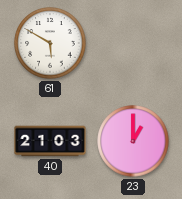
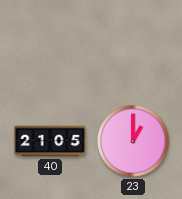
61: 5:50 -> none
40: 21:03 -> 21:05
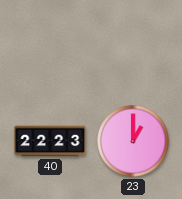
40: 21:05 -> 22:23
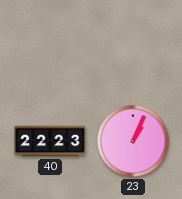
23: 1:00 -> 1:04
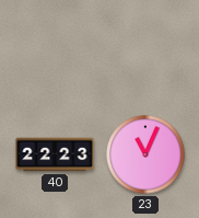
23: 1:04 -> 11:04
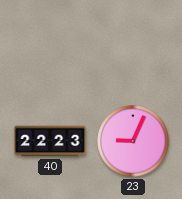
23: 11:04 -> 9:04
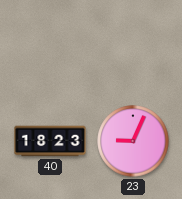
40: 22:23 -> 18:23
